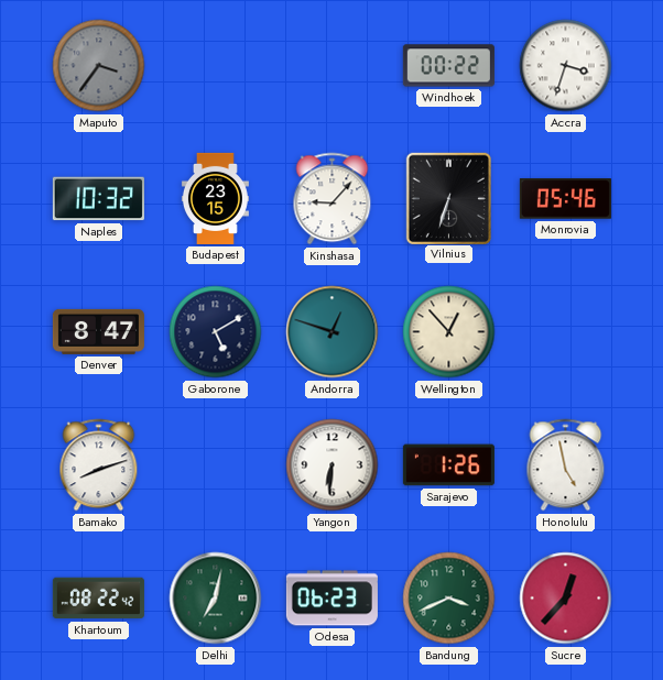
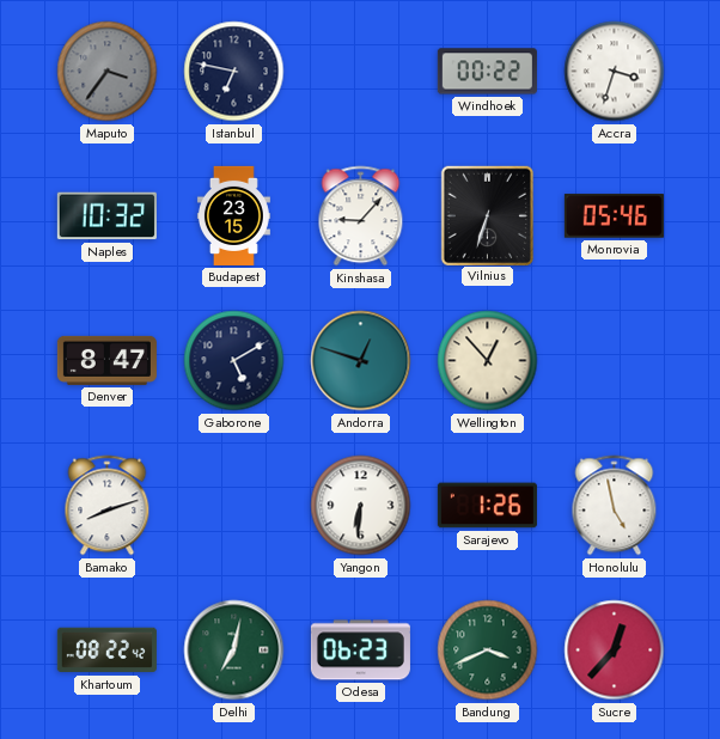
Istanbul: none -> 6:47
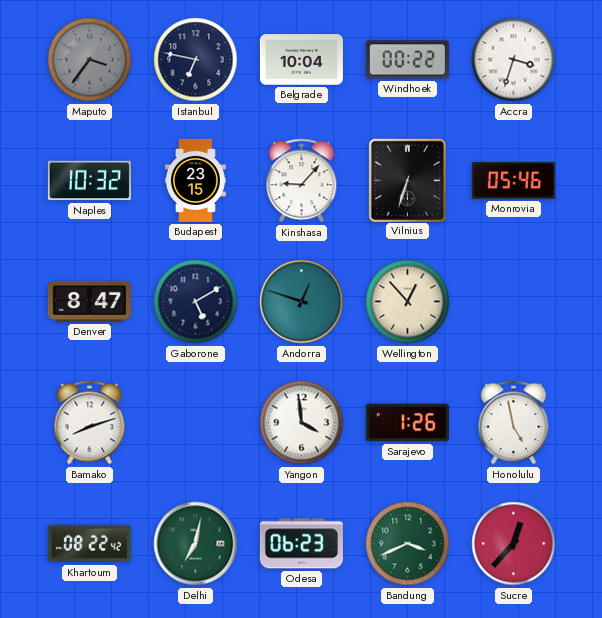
Belgrade: none -> 10:04
Yangon: 6:31 -> 3:59
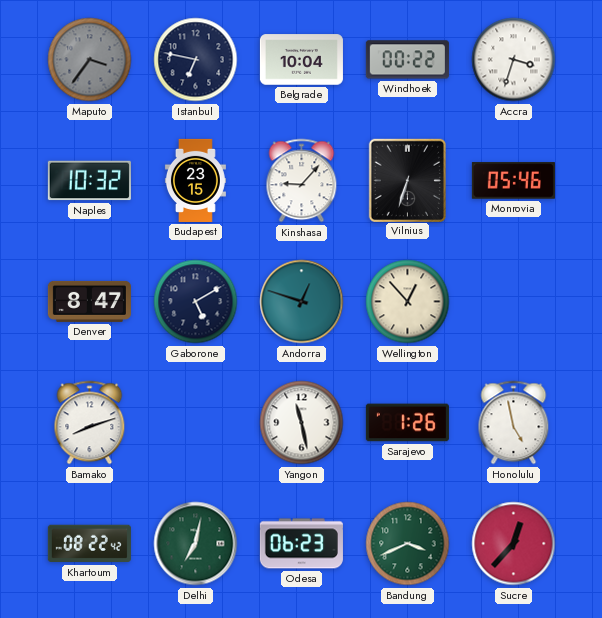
Yangon: 3:59 -> 11:28
